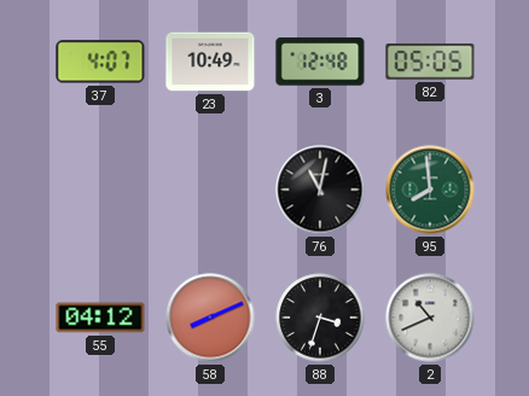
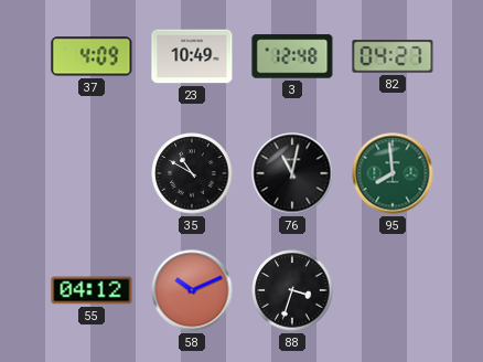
37: 4:07 -> 4:09
82: 05:05 -> 04:27
35: none -> 10:50
58: 8:11 -> 10:11
2: 10:41 -> none
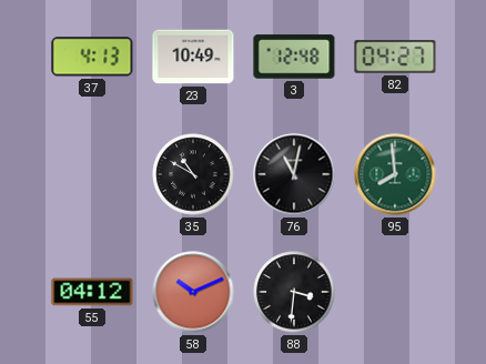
37: 4:09 -> 4:13
88: 3:33 -> 3:31
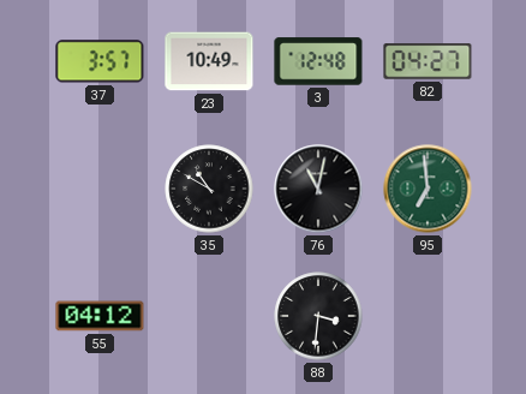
37: 4:13 -> 3:57
95: 7:59 -> 6:59
58: 10:11 -> none
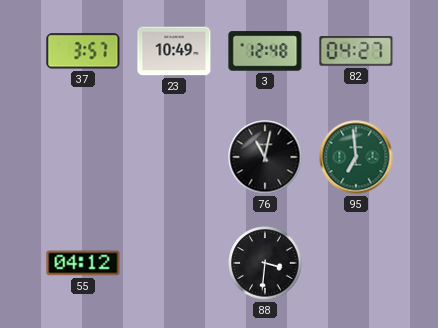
35: 10:50 -> none
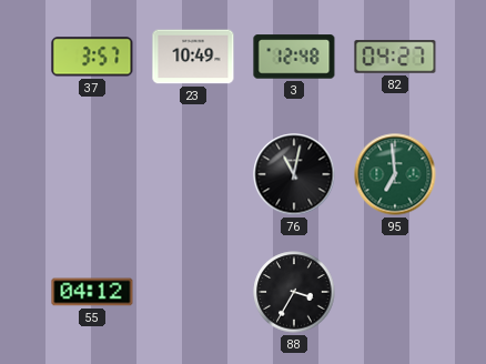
88: 3:31 -> 3:35
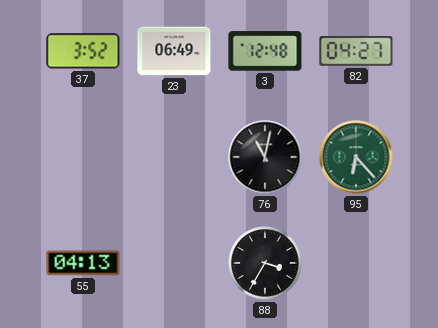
37: 3:57 -> 3:52
23: 10:49 -> 06:49
95: 6:59 -> 6:23
55: 04:12 -> 04:13
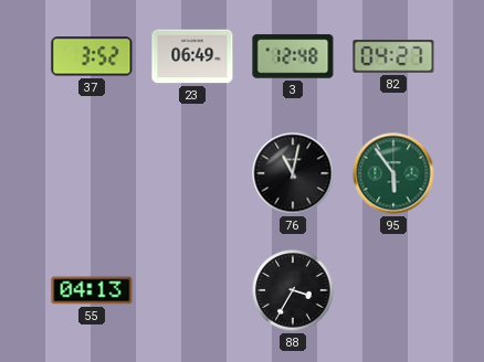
95: 6:23 -> 5:54
